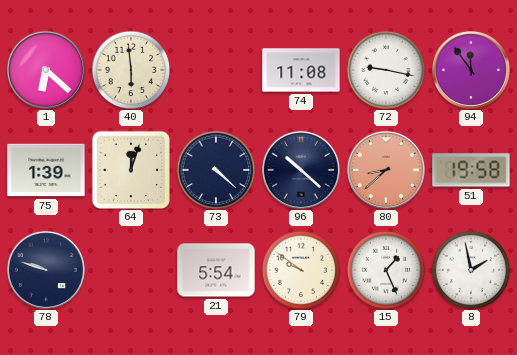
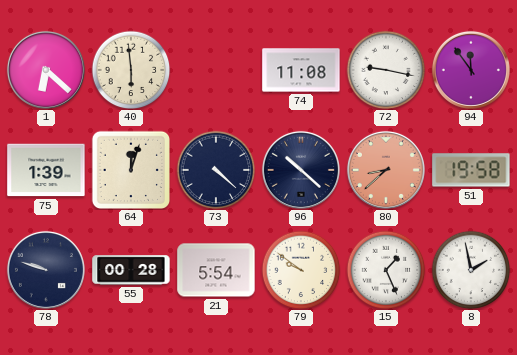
55: none -> 00:28
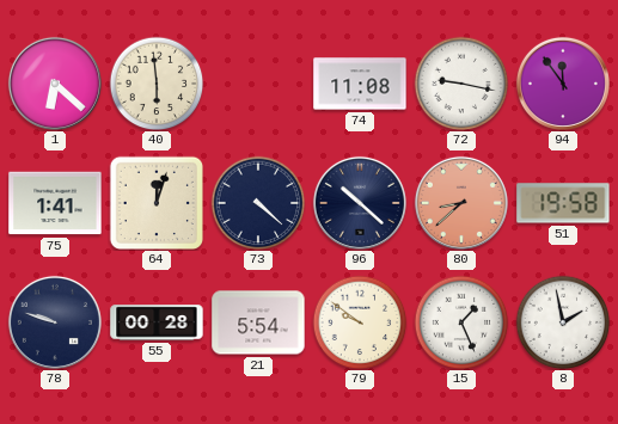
75: 1:39 -> 1:41
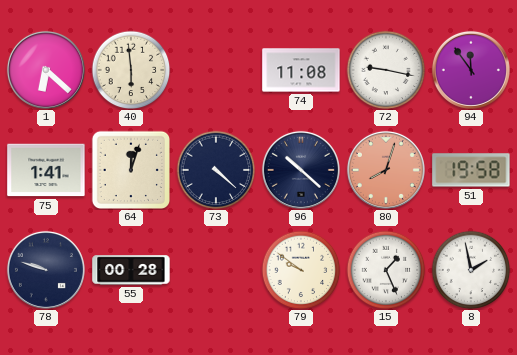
80: 8:38 -> 8:03
21: 5:54 -> none
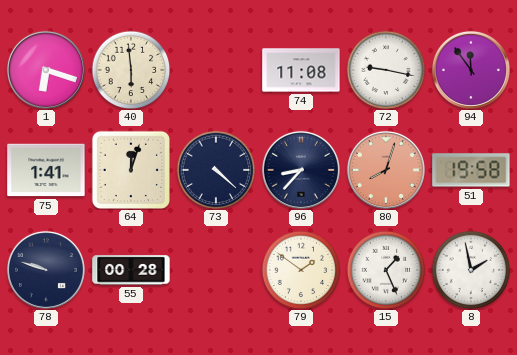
1: 6:22 -> 6:18
96: 10:22 -> 8:37
79: 9:51 -> 1:51
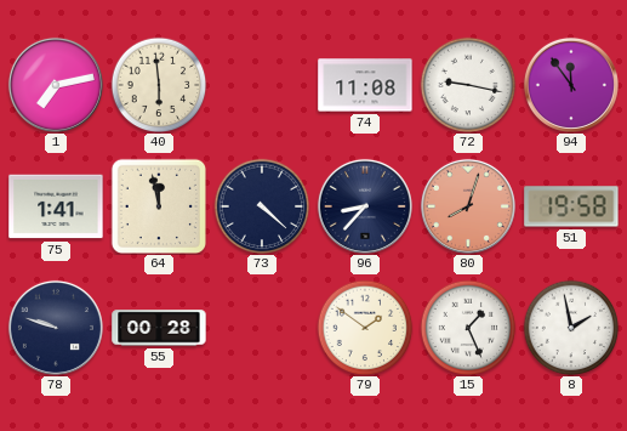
1: 6:18 -> 7:13
64: 12:03 -> 11:58
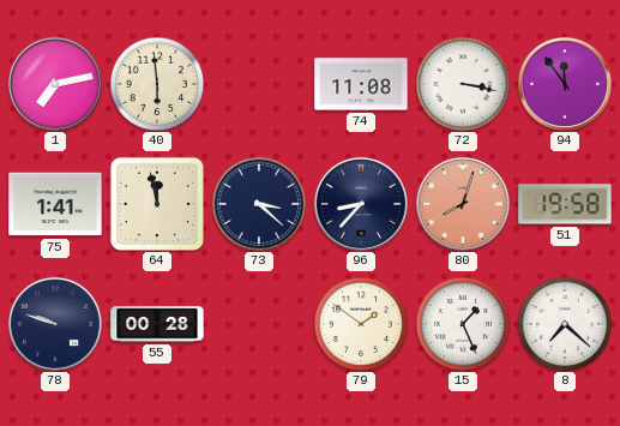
72: 9:17 -> 3:17
73: 4:22 -> 3:22
8: 1:58 -> 7:22
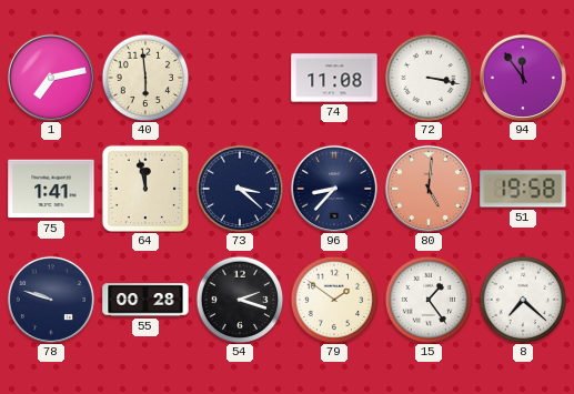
80: 8:03 -> 5:01
54: none -> 2:18
15: 1:26 -> 1:24
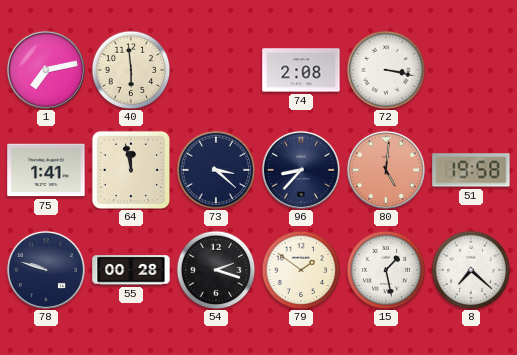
74: 11:08 -> 2:08
94: 11:54 -> none
15: 1:24 -> 1:28
